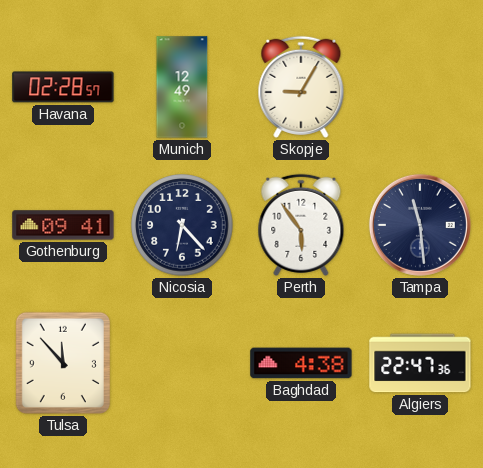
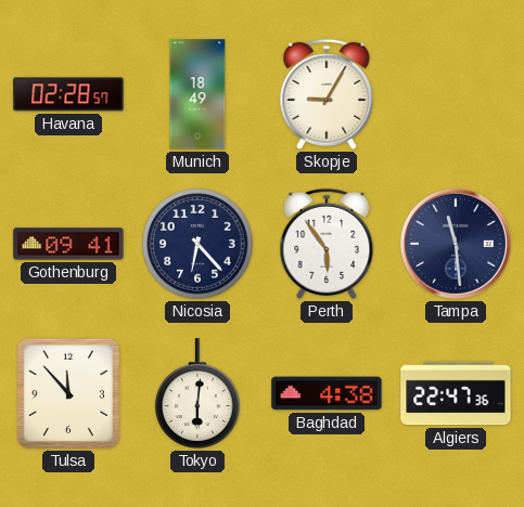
Munich: 12:49 -> 18:49
Tokyo: none -> 6:01
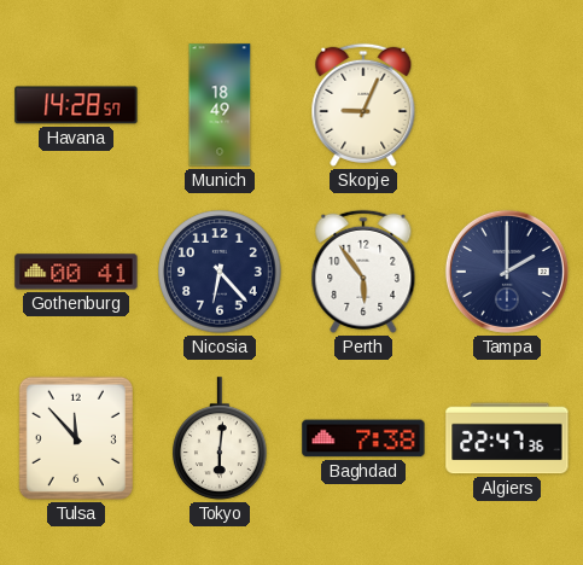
Havana: 02:28 -> 14:28
Skopje: 9:05 -> 9:04
Gothenburg: 09:41 -> 00:41
Tampa: 11:29 -> 2:00
Baghdad: 4:38 -> 7:38
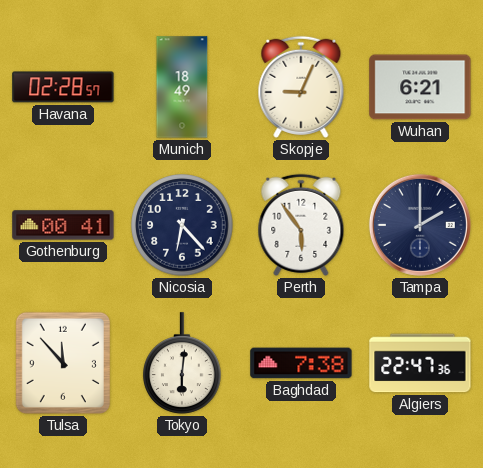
Havana: 14:28 -> 02:28
Wuhan: none -> 6:21
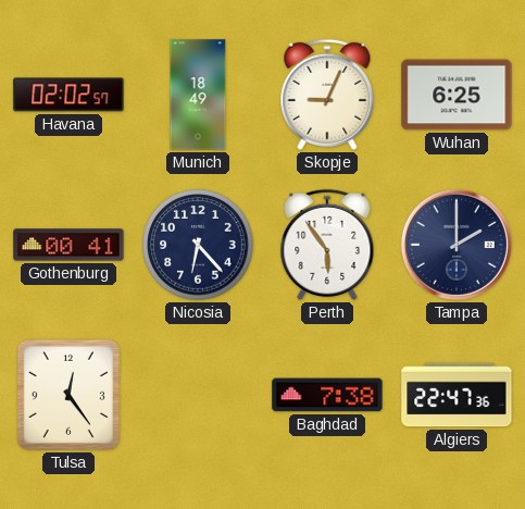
Havana: 02:28 -> 02:02
Wuhan: 6:21 -> 6:25
Tulsa: 11:53 -> 12:24
Tokyo: 6:01 -> none
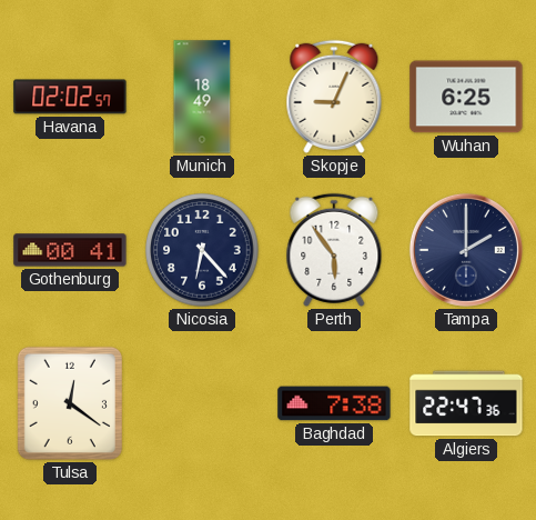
Tulsa: 12:24 -> 12:21
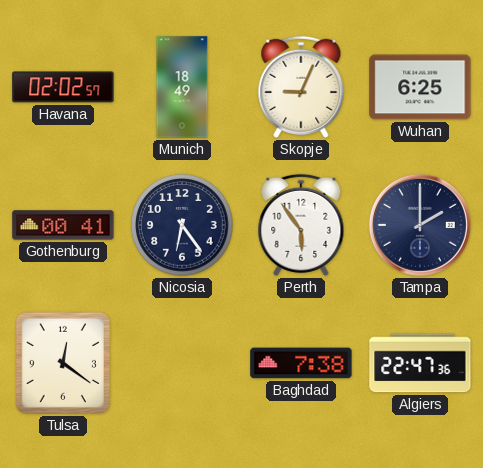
Nicosia: 6:23 -> 6:24
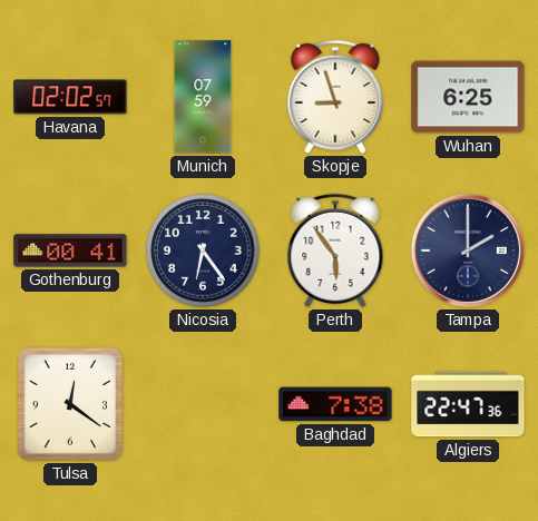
Munich: 18:49 -> 07:59
Skopje: 9:04 -> 8:57
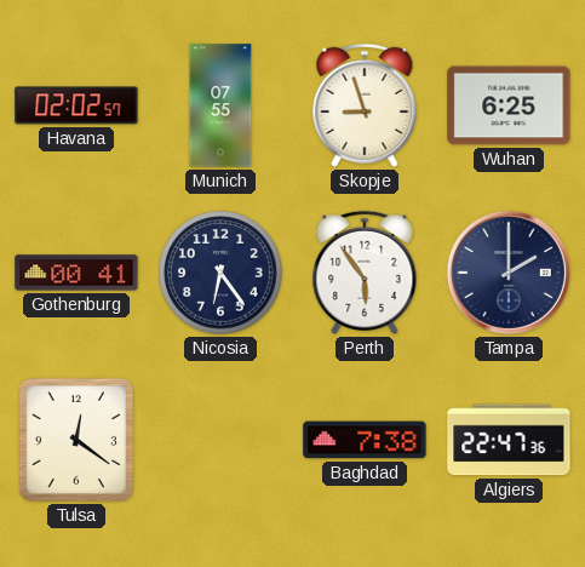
Munich: 07:59 -> 07:55
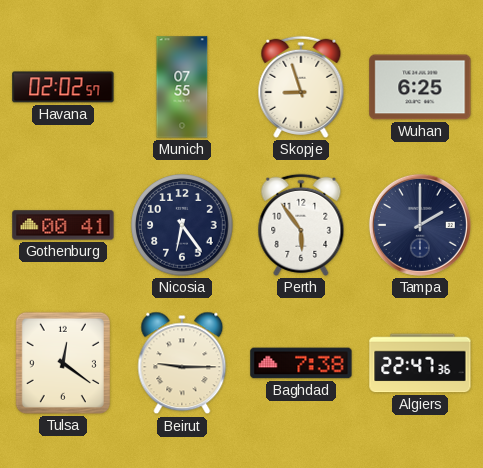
Beirut: none -> 9:15
